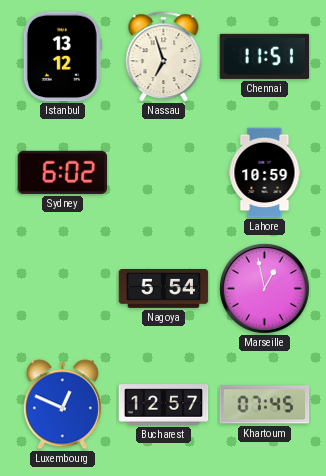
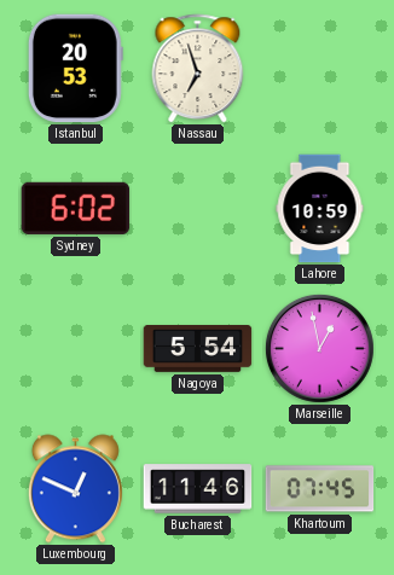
Istanbul: 13:12 -> 20:53
Chennai: 11:51 -> none
Bucharest: 12:57 -> 11:46
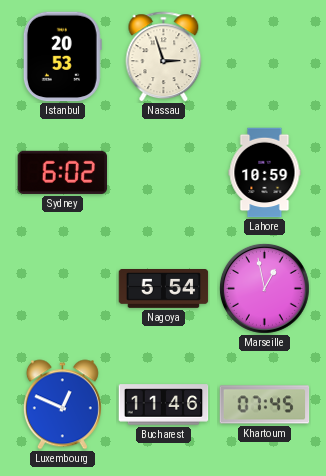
Nassau: 6:57 -> 2:57
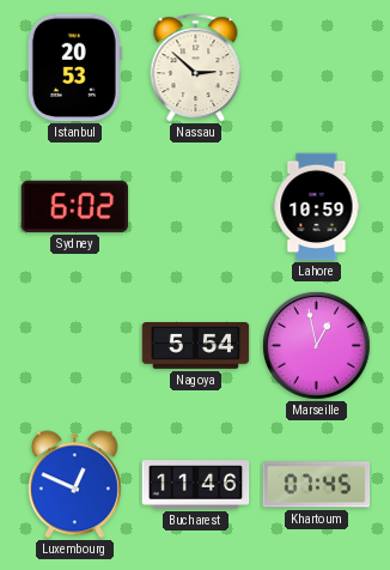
Nassau: 2:57 -> 2:52
